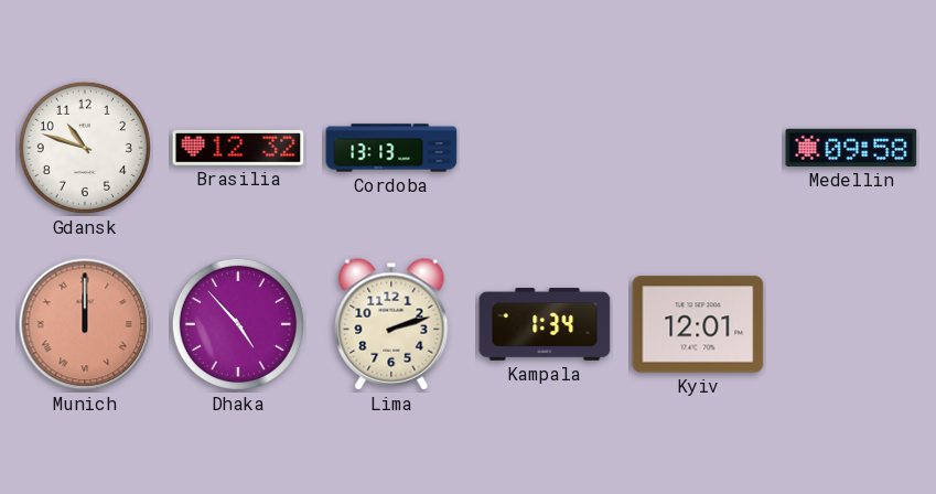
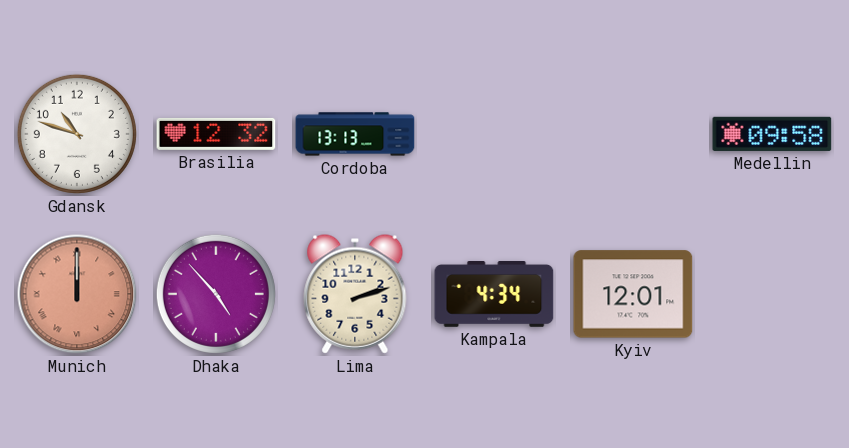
Kampala: 1:34 -> 4:34
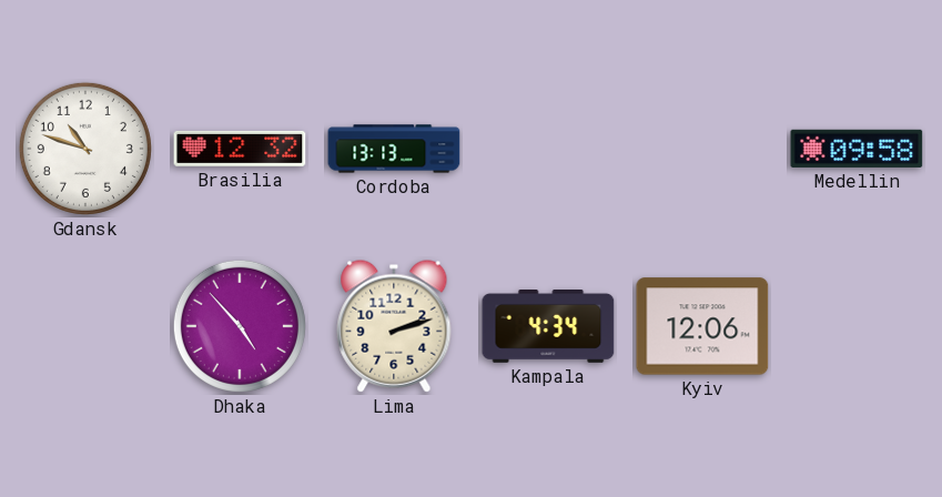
Munich: 12:00 -> none
Kyiv: 12:01 -> 12:06
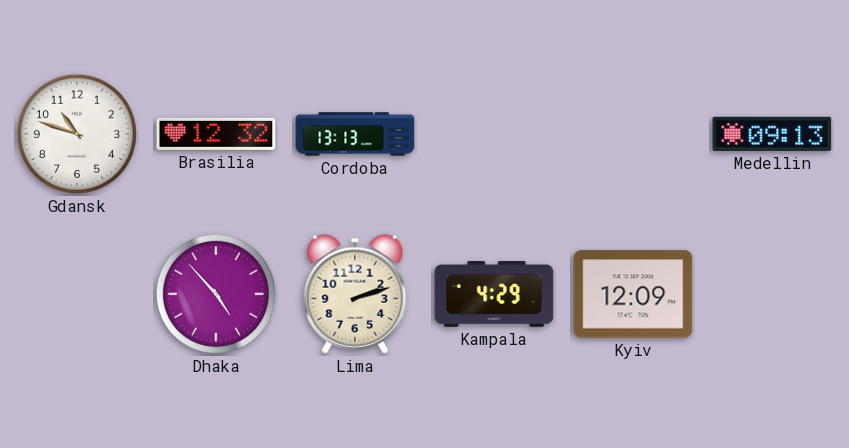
Medellin: 09:58 -> 09:13
Kampala: 4:34 -> 4:29
Kyiv: 12:06 -> 12:09
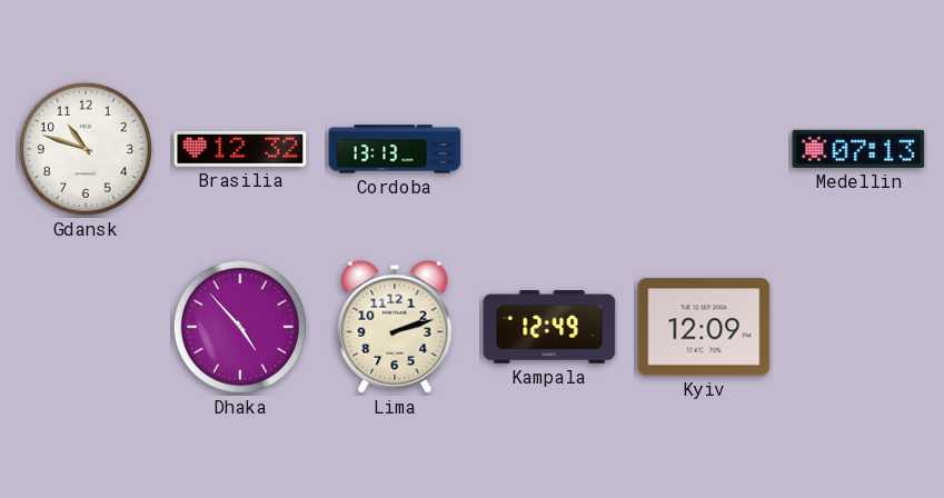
Medellin: 09:13 -> 07:13
Kampala: 4:29 -> 12:49
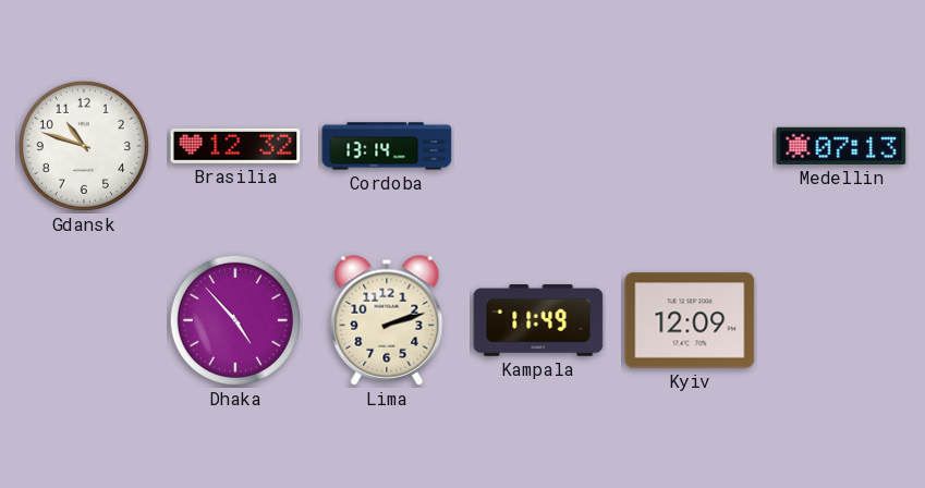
Cordoba: 13:13 -> 13:14
Kampala: 12:49 -> 11:49
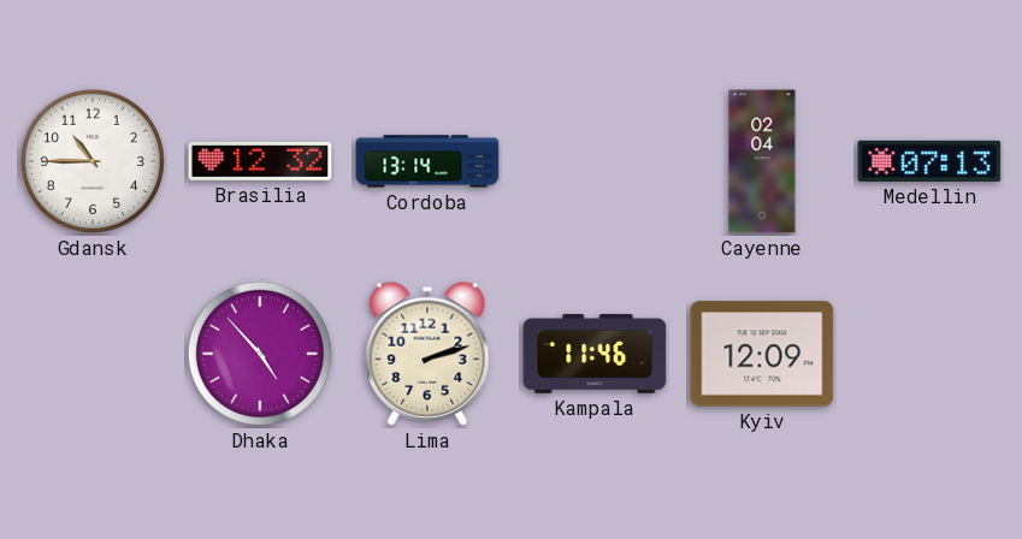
Gdansk: 10:48 -> 10:45
Cayenne: none -> 02:04
Kampala: 11:49 -> 11:46
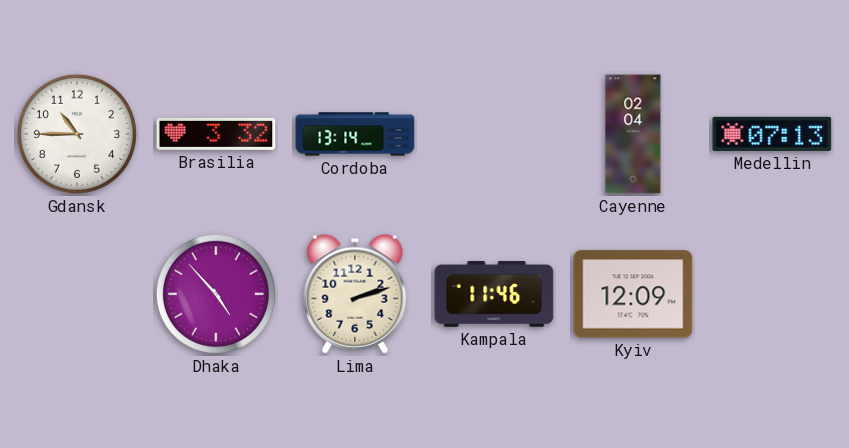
Brasilia: 12:32 -> 3:32
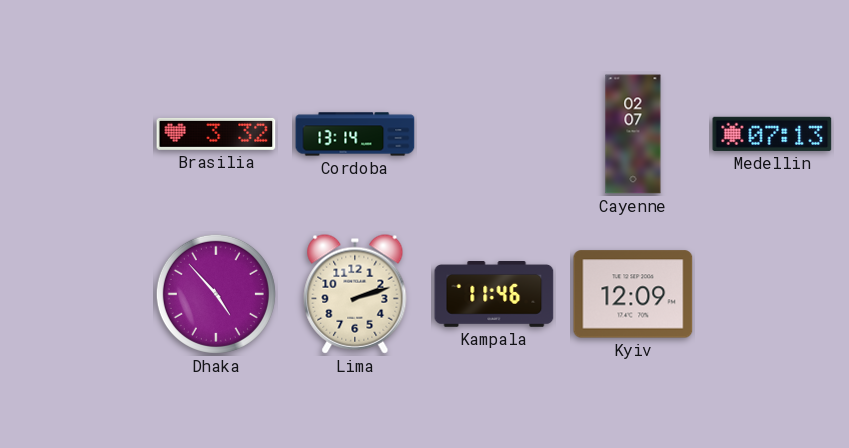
Gdansk: 10:45 -> none
Cayenne: 02:04 -> 02:07
